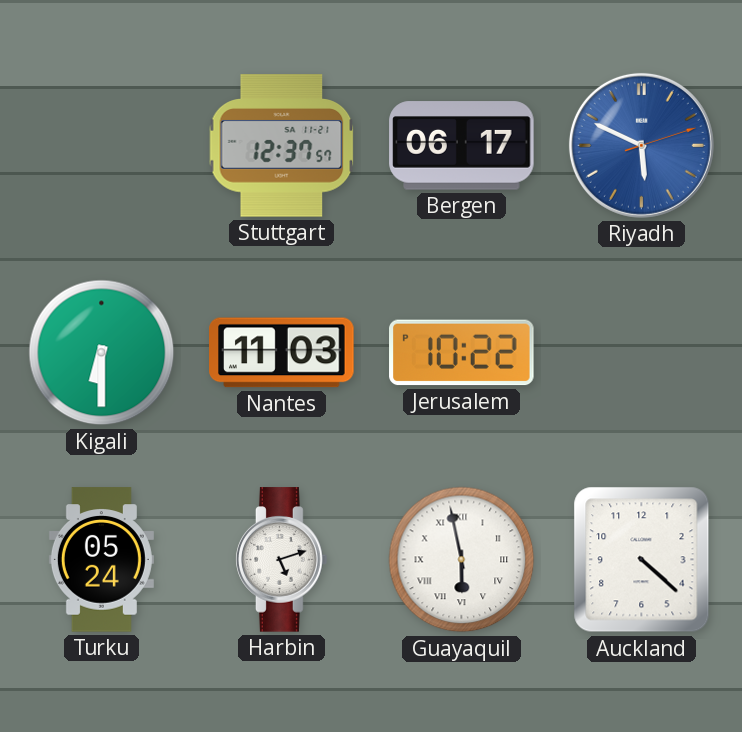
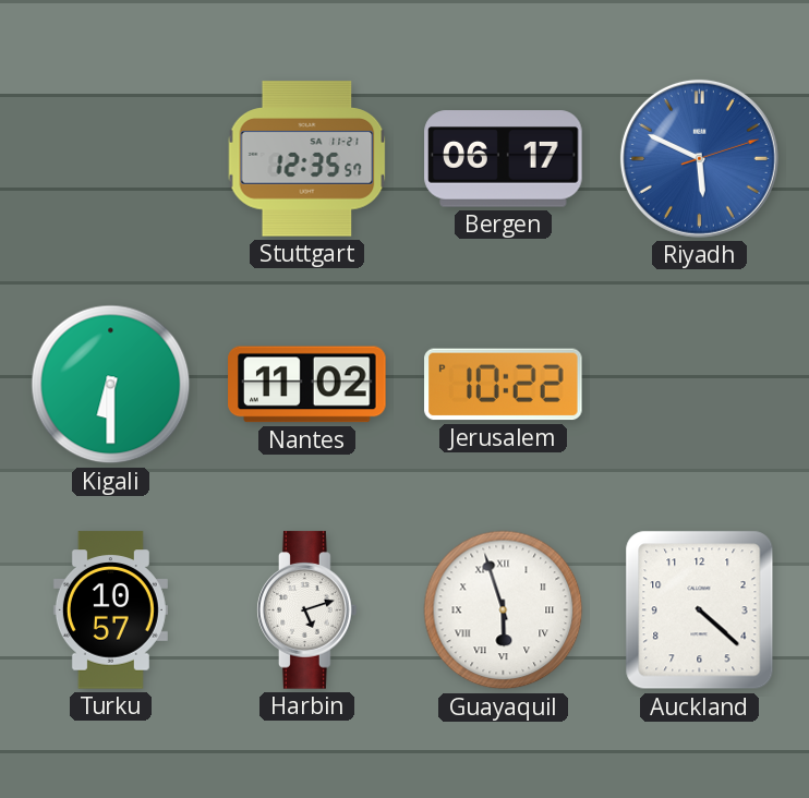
Stuttgart: 12:37 -> 12:35
Nantes: 11:03 -> 11:02
Turku: 05:24 -> 10:57
Guayaquil: 5:58 -> 5:57
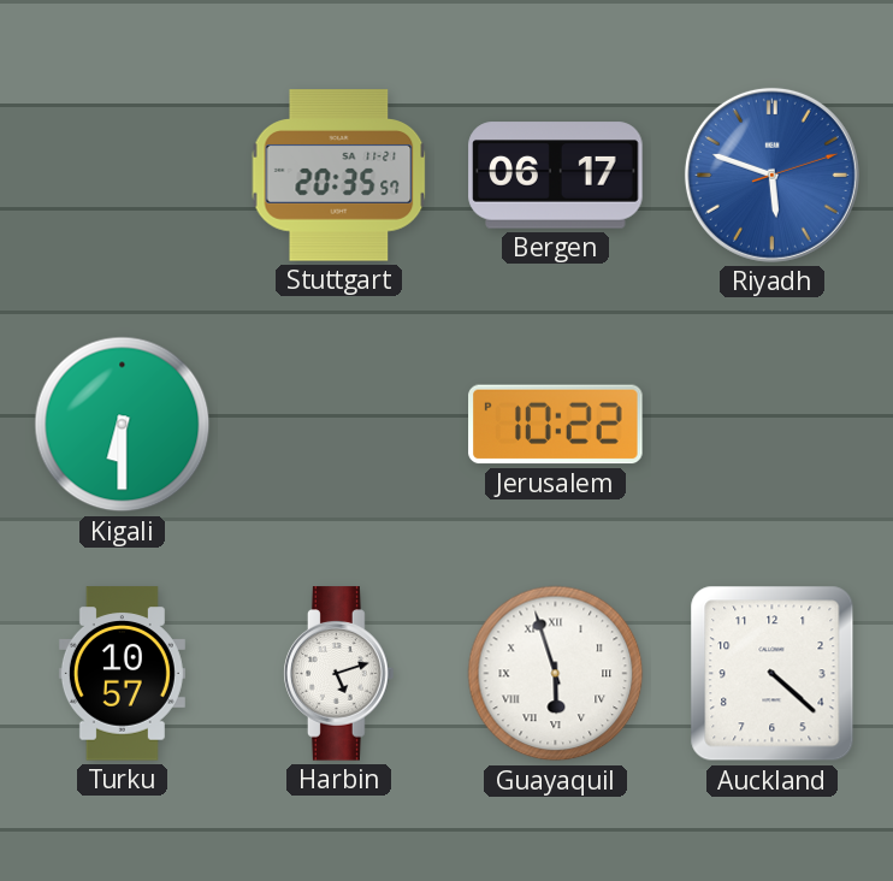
Stuttgart: 12:35 -> 20:35
Riyadh: 5:49 -> 5:48
Nantes: 11:02 -> none
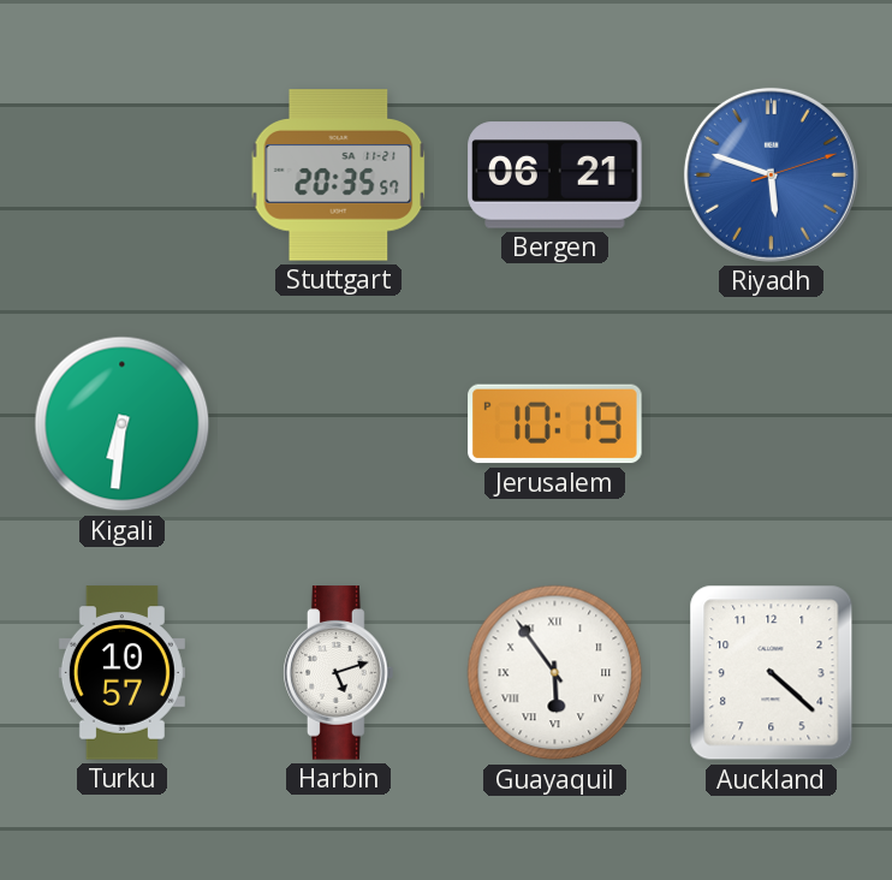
Bergen: 06:17 -> 06:21
Kigali: 6:30 -> 6:31
Jerusalem: 10:22 -> 10:19
Guayaquil: 5:57 -> 5:54
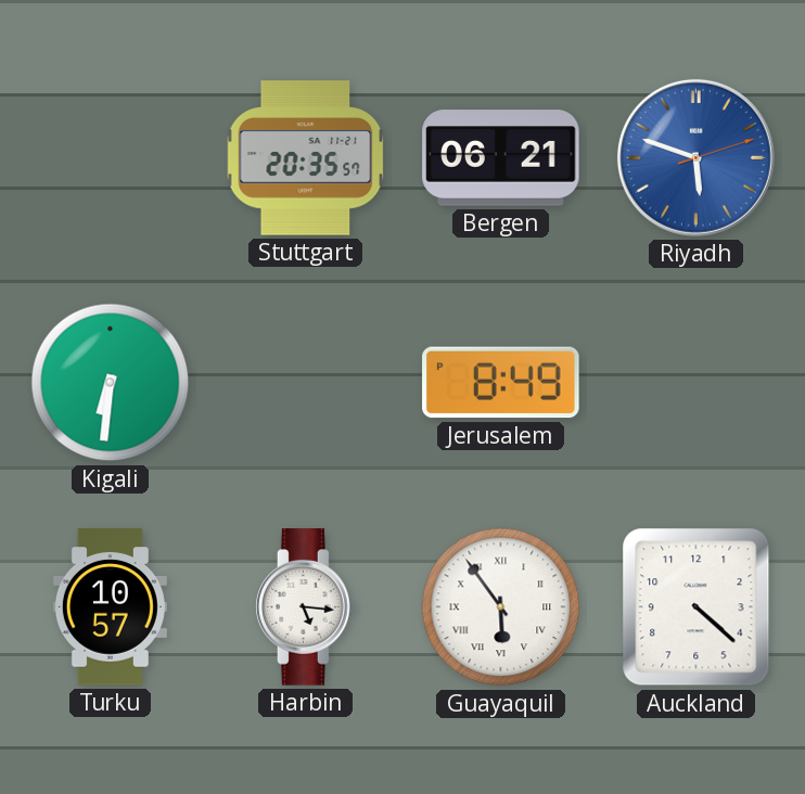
Jerusalem: 10:19 -> 8:49
Harbin: 5:12 -> 5:16
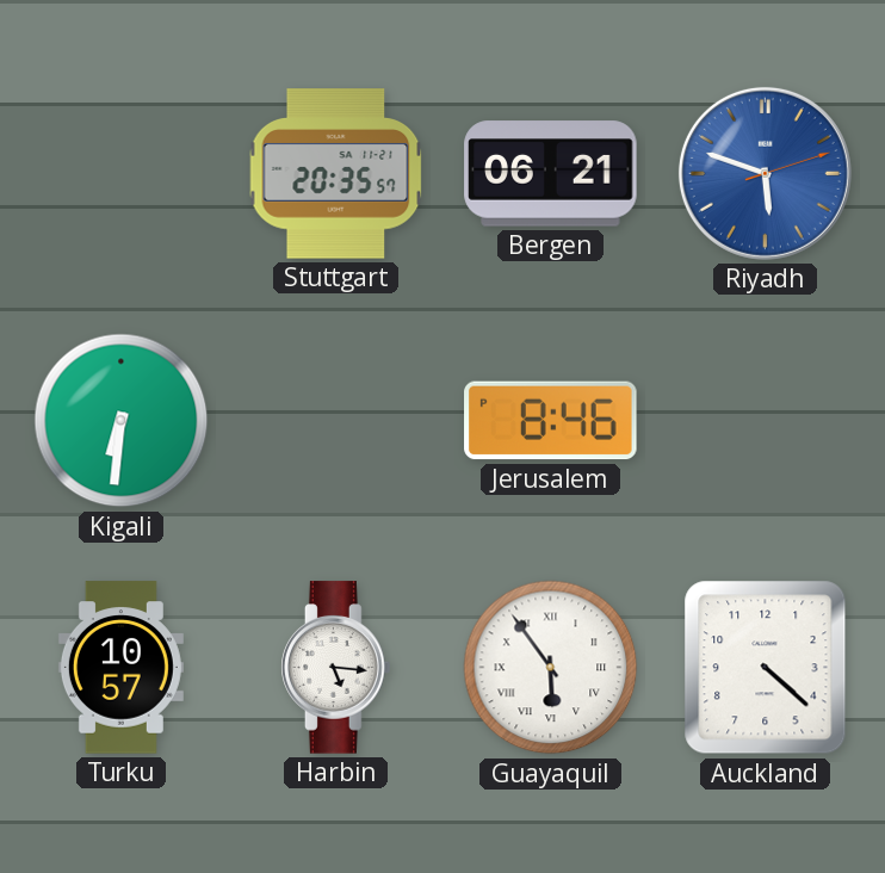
Jerusalem: 8:49 -> 8:46
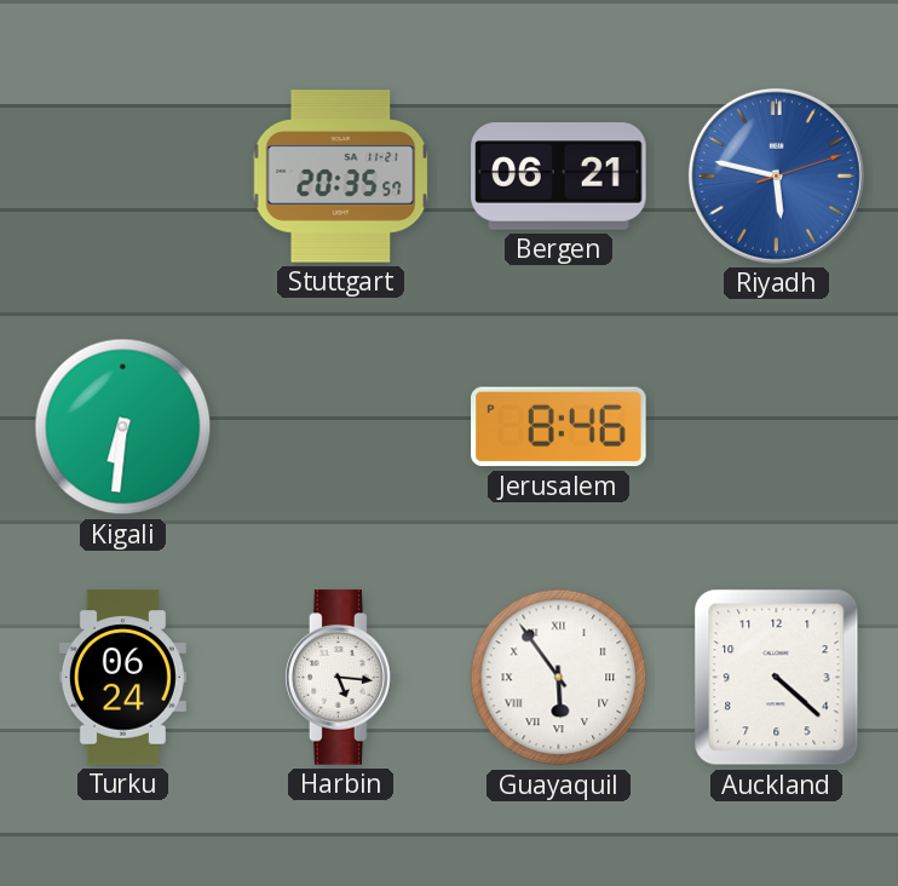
Riyadh: 5:48 -> 5:47
Turku: 10:57 -> 06:24
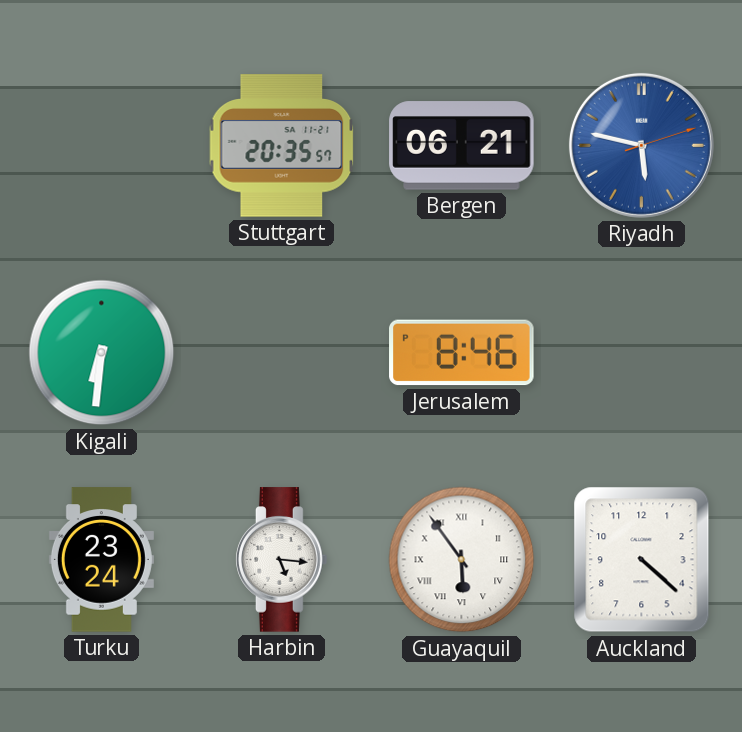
Turku: 06:24 -> 23:24
